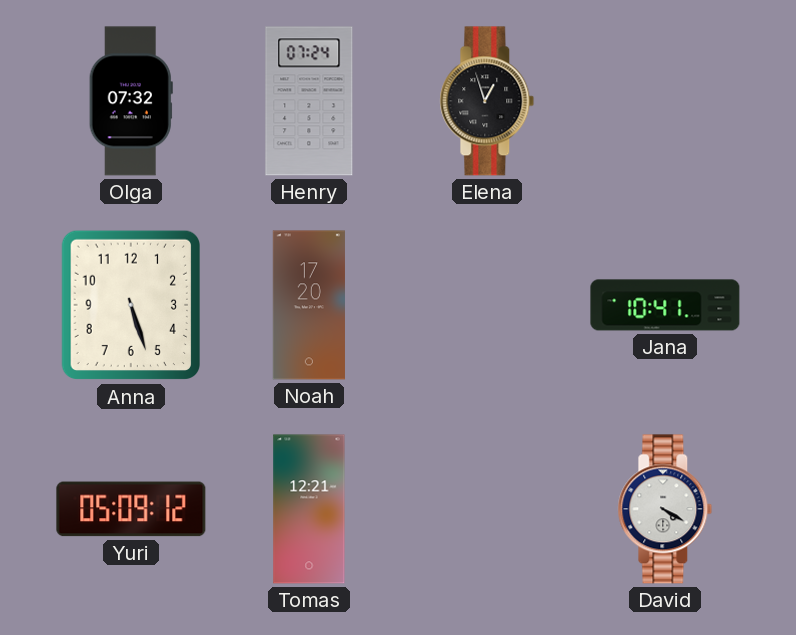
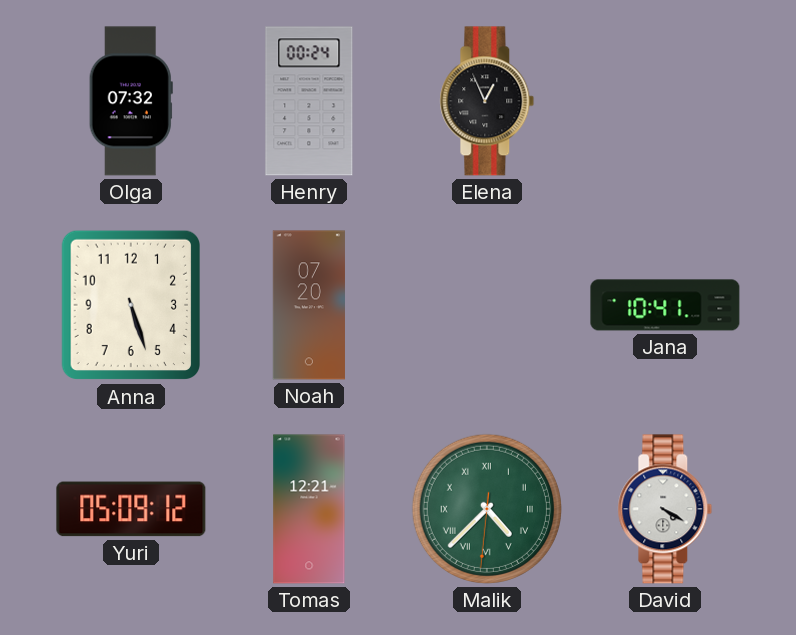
Henry: 07:24 -> 00:24
Elena: 12:57 -> 12:56
Noah: 17:20 -> 07:20
Malik: none -> 4:37
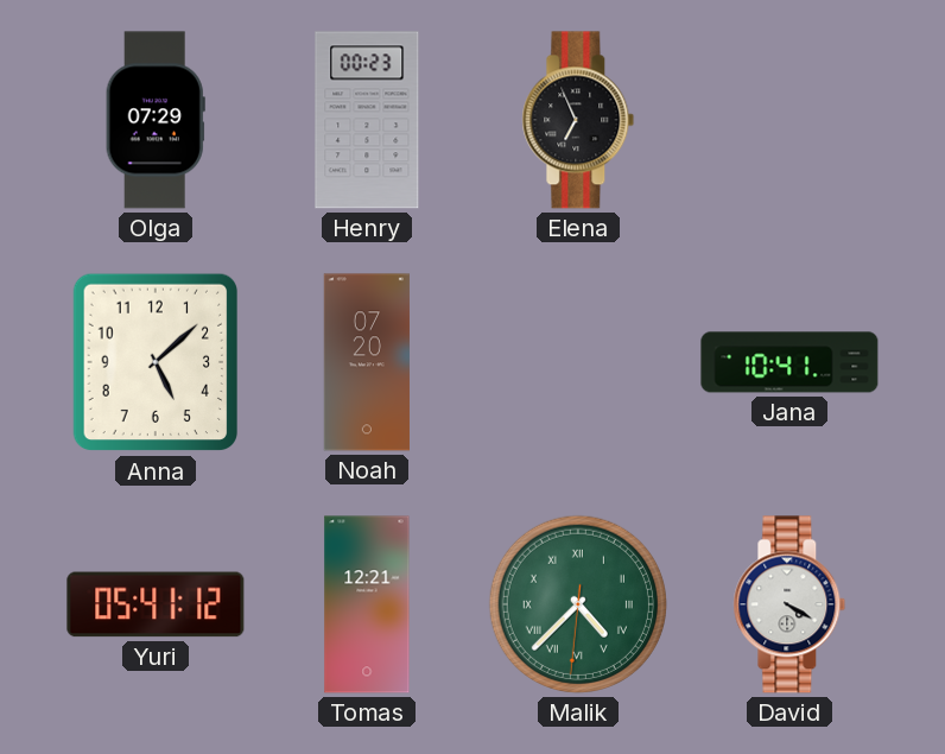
Olga: 07:32 -> 07:29
Henry: 00:24 -> 00:23
Elena: 12:56 -> 6:56
Anna: 5:27 -> 5:08
Yuri: 05:09 -> 05:41
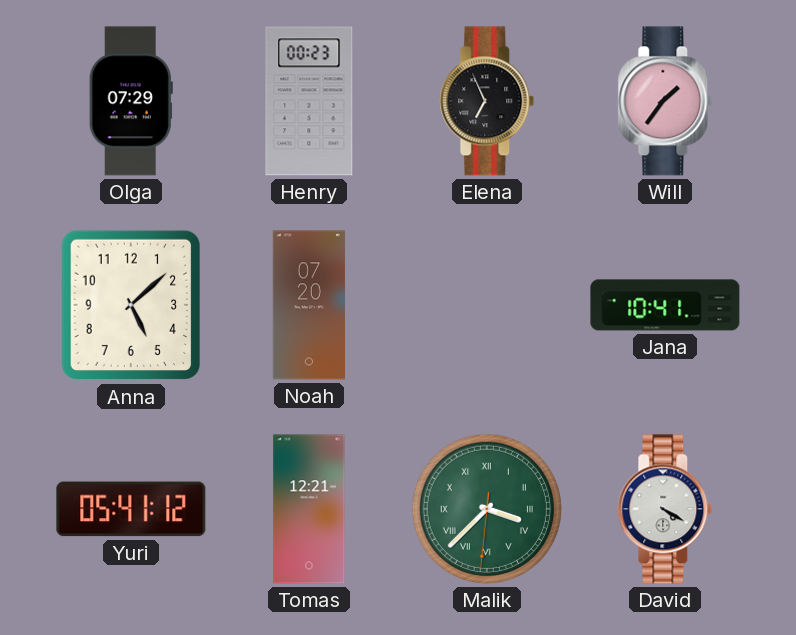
Will: none -> 1:36
Malik: 4:37 -> 3:37
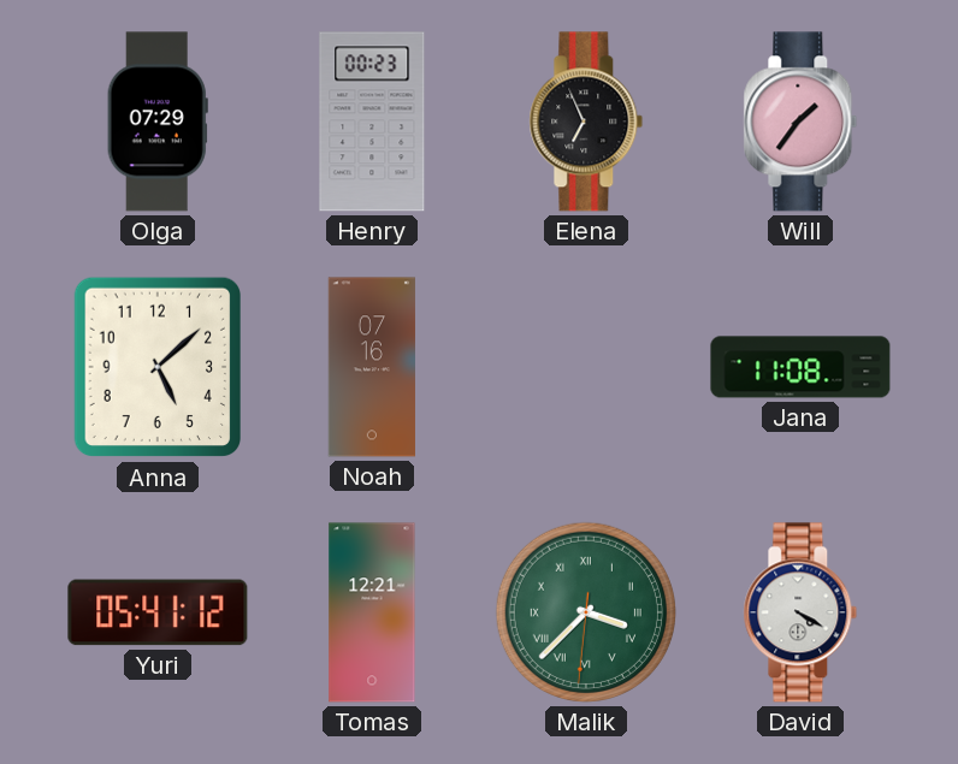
Noah: 07:20 -> 07:16
Jana: 10:41 -> 11:08
